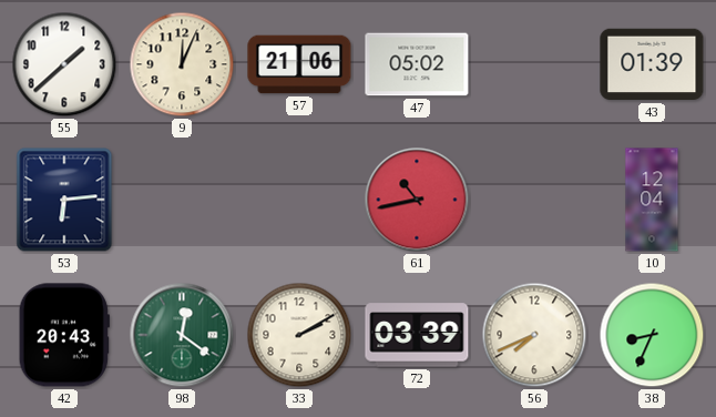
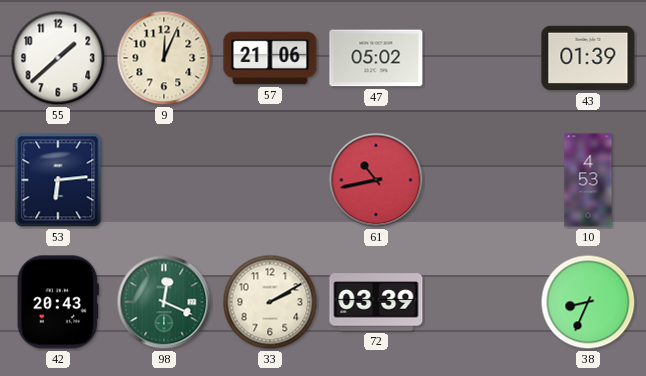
10: 12:04 -> 4:53
98: 12:21 -> 12:19
56: 7:41 -> none
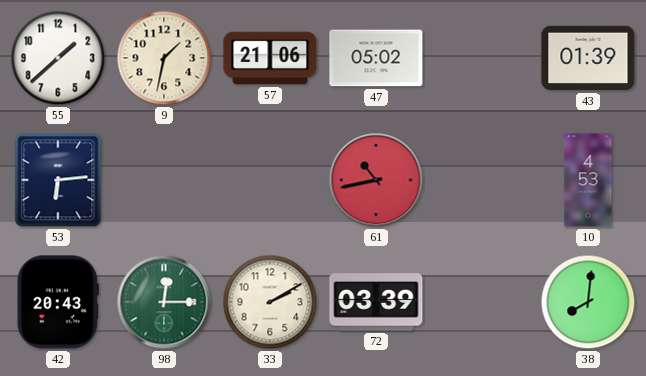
9: 12:04 -> 1:32
98: 12:19 -> 12:15
38: 8:34 -> 8:01
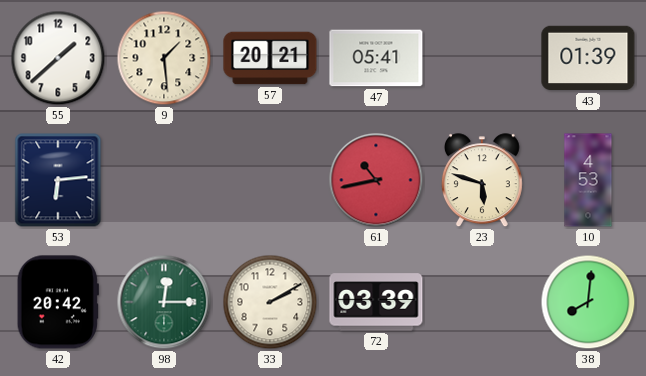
9: 1:32 -> 1:29
57: 21:06 -> 20:21
47: 05:02 -> 05:41
23: none -> 5:48
42: 20:43 -> 20:42
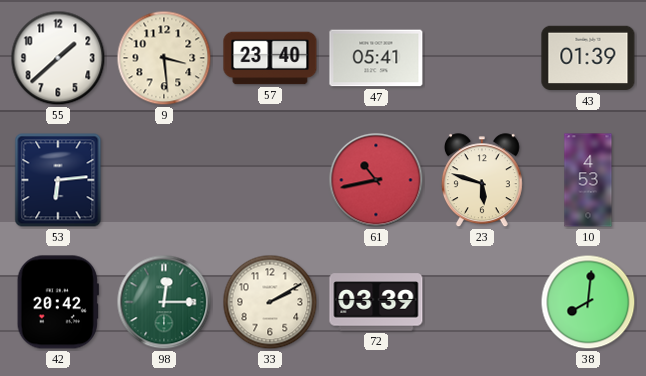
9: 1:29 -> 3:29
57: 20:21 -> 23:40
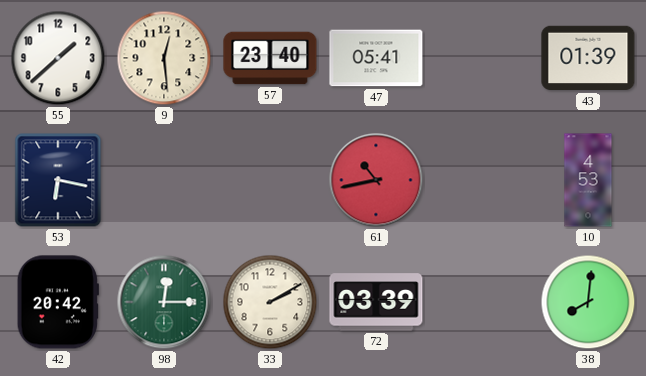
9: 3:29 -> 12:29
53: 6:14 -> 6:17
23: 5:48 -> none
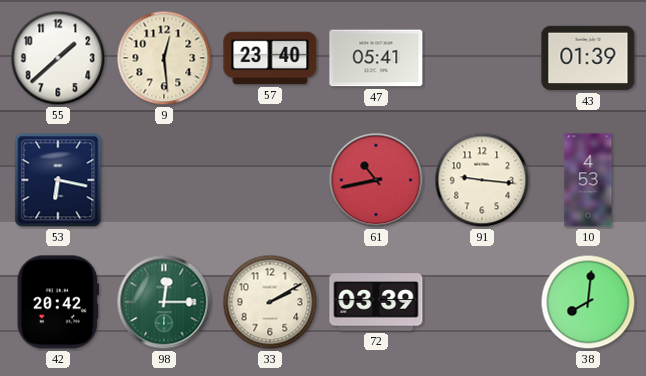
91: none -> 9:16
